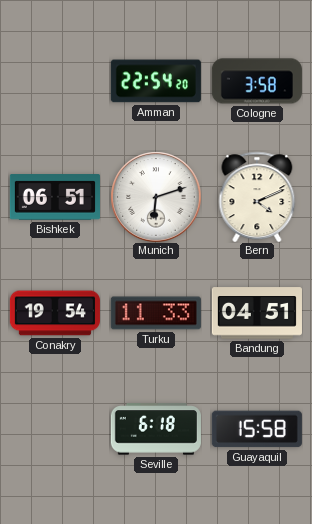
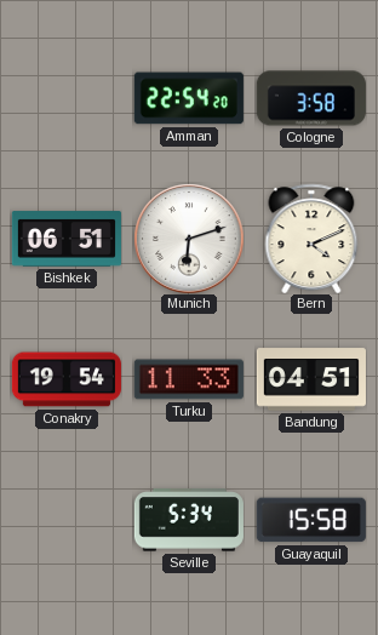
Seville: 6:18 -> 5:34
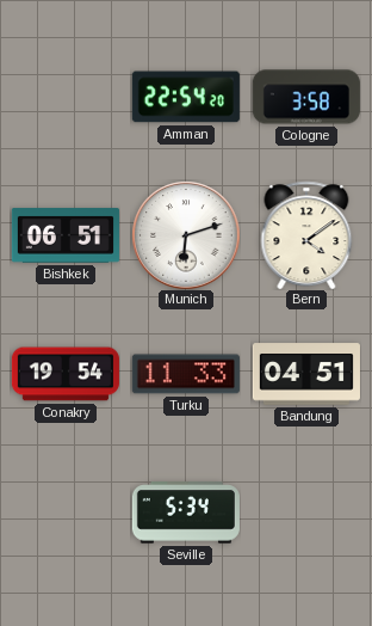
Bern: 4:11 -> 4:09
Guayaquil: 15:58 -> none
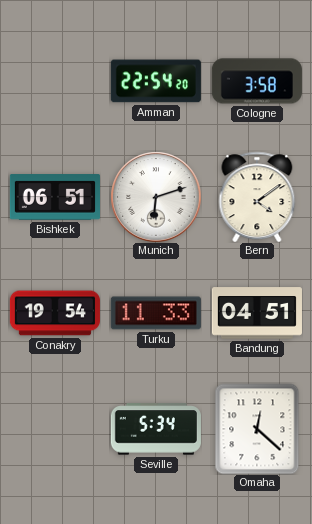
Omaha: none -> 12:22
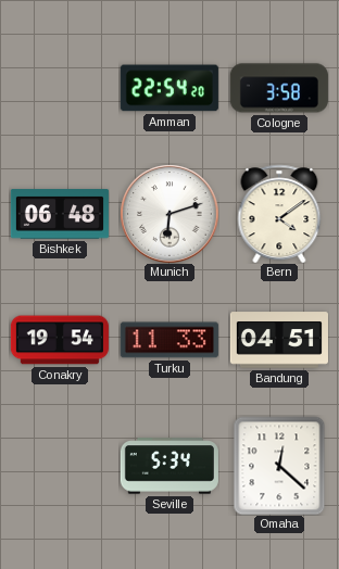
Bishkek: 06:51 -> 06:48
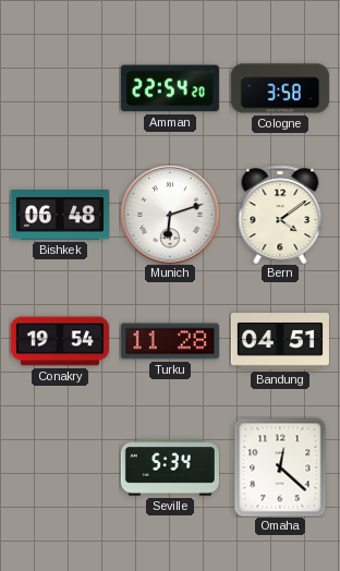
Turku: 11:33 -> 11:28
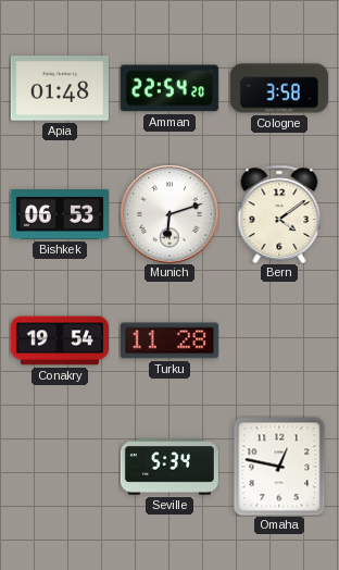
Apia: none -> 01:48
Bishkek: 06:48 -> 06:53
Bandung: 04:51 -> none
Omaha: 12:22 -> 12:47
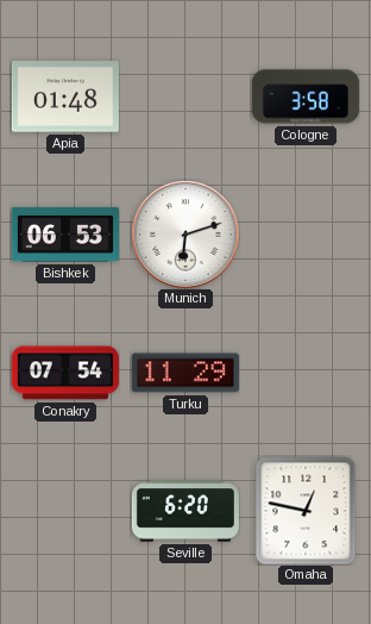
Amman: 22:54 -> none
Bern: 4:09 -> none
Conakry: 19:54 -> 07:54
Turku: 11:28 -> 11:29
Seville: 5:34 -> 6:20
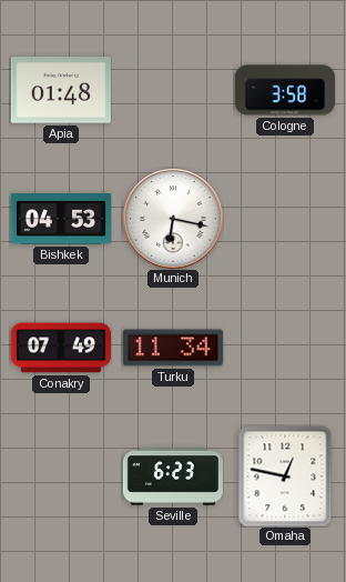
Bishkek: 06:53 -> 04:53
Munich: 6:12 -> 6:17
Conakry: 07:54 -> 07:49
Turku: 11:29 -> 11:34
Seville: 6:20 -> 6:23
